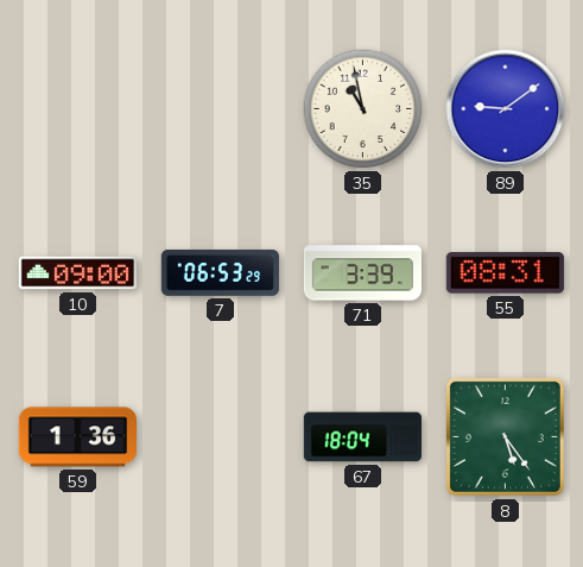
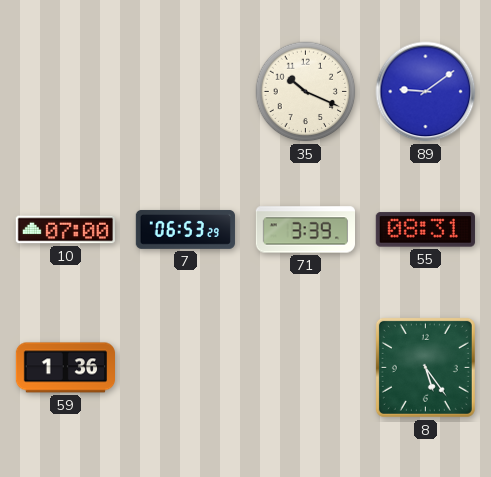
35: 10:58 -> 10:19
10: 09:00 -> 07:00
67: 18:04 -> none
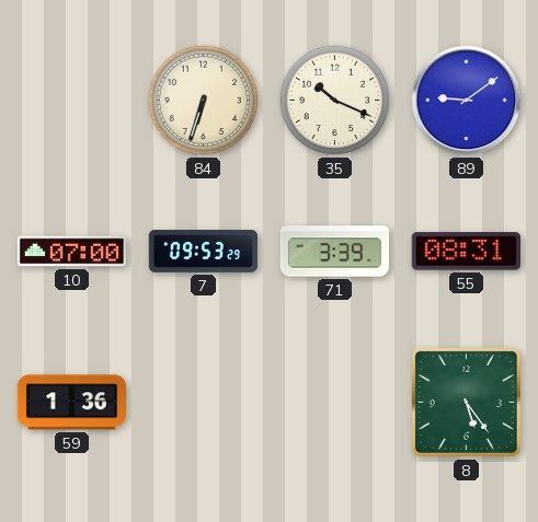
84: none -> 6:33
7: 06:53 -> 09:53
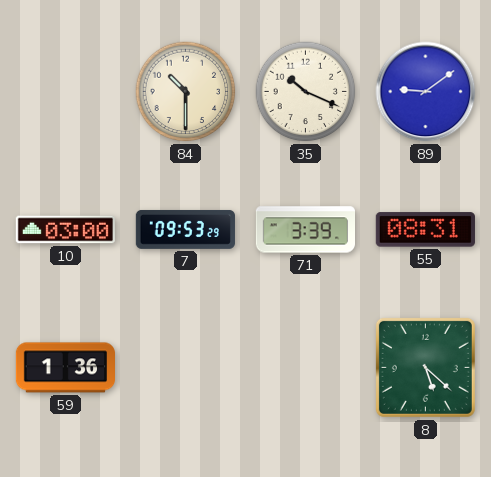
84: 6:33 -> 10:30
10: 07:00 -> 03:00
8: 5:24 -> 5:22
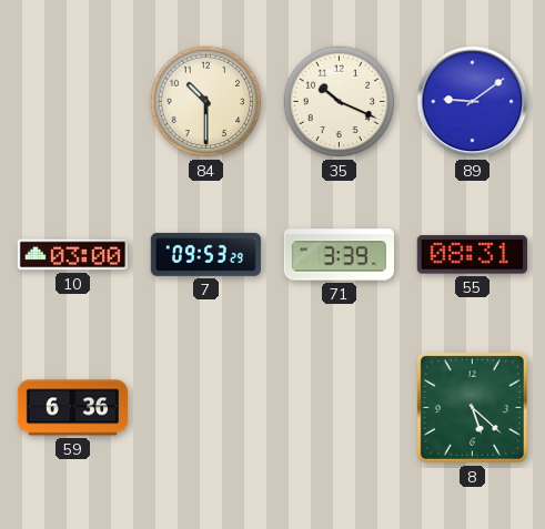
59: 1:36 -> 6:36
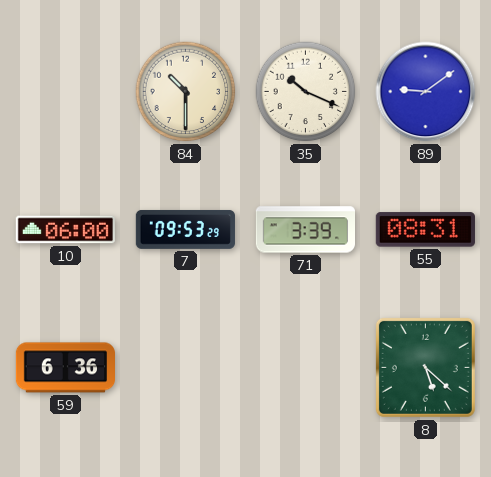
10: 03:00 -> 06:00
